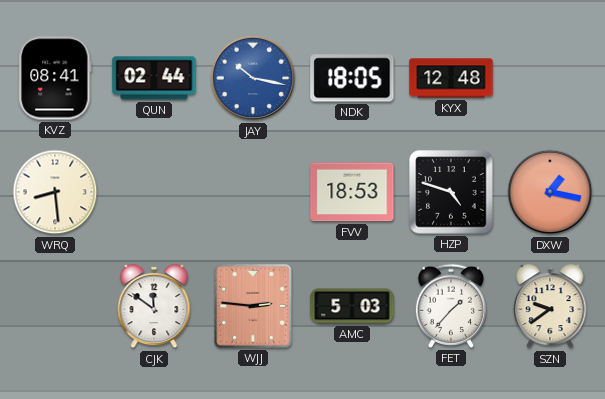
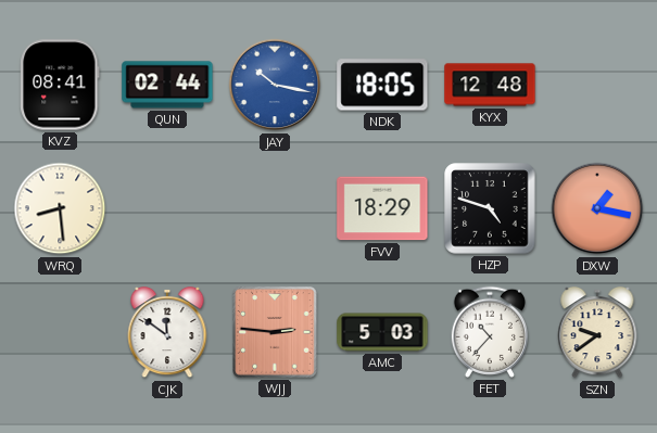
FVV: 18:53 -> 18:29
FET: 1:37 -> 10:37
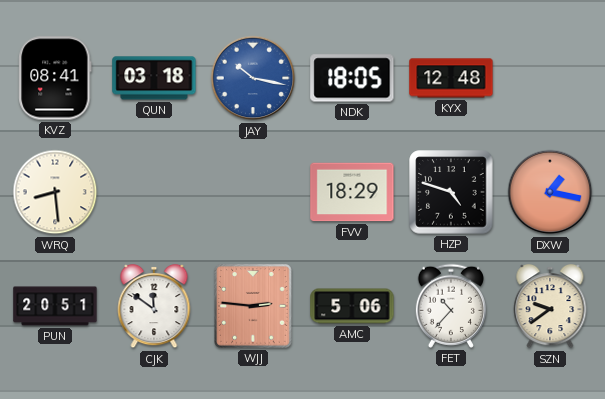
QUN: 02:44 -> 03:18
PUN: none -> 20:51
AMC: 5:03 -> 5:06
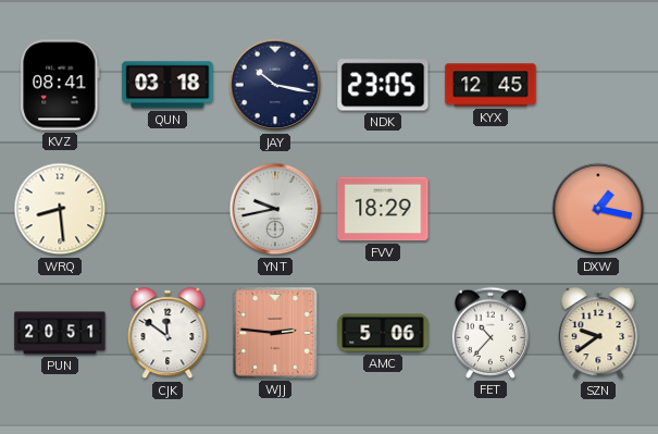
JAY dial: blue -> navy
NDK: 18:05 -> 23:05
KYX: 12:48 -> 12:45
YNT: none -> 9:43
HZP: 4:48 -> none
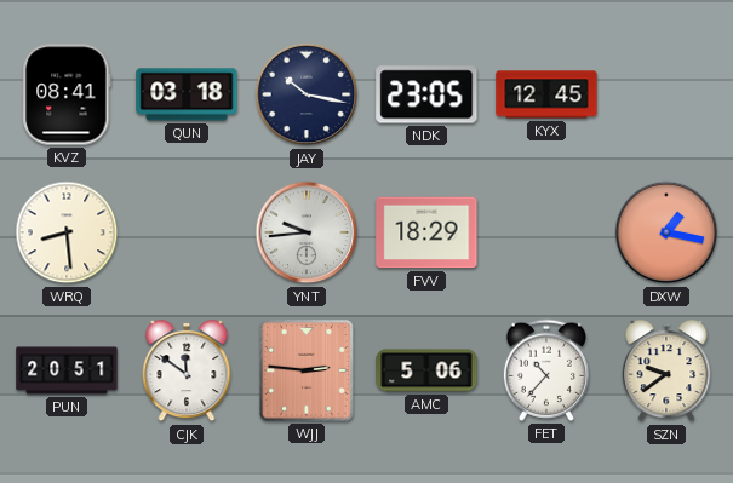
YNT: 9:43 -> 9:44
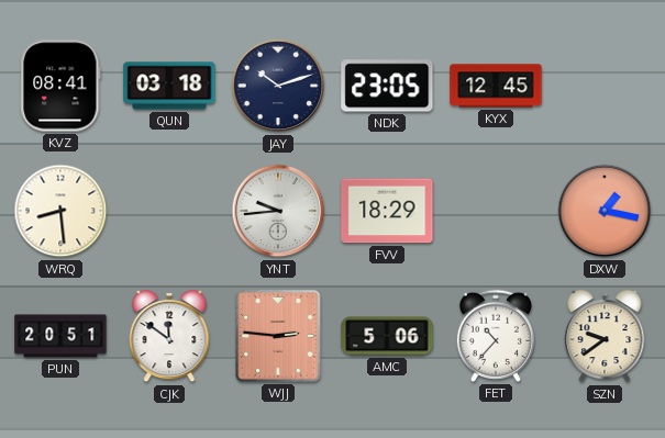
JAY: 10:17 -> 10:12
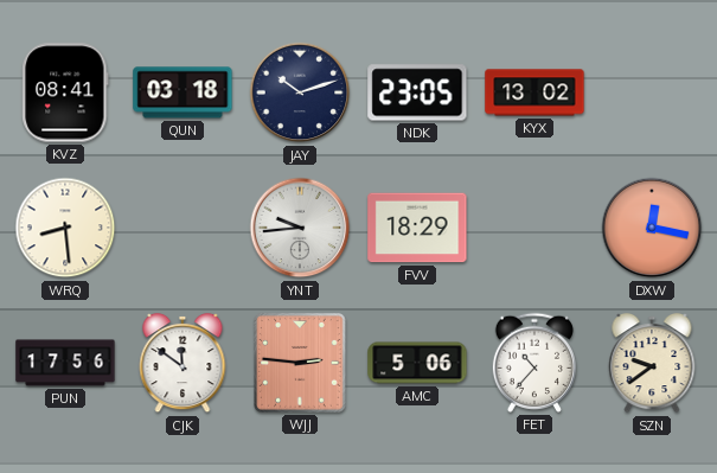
KYX: 12:45 -> 13:02
DXW: 1:17 -> 12:17
PUN: 20:51 -> 17:56
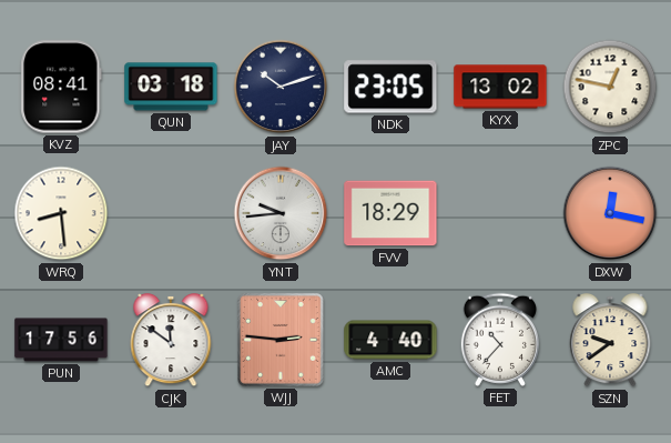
ZPC: none -> 12:47
AMC: 5:06 -> 4:40
